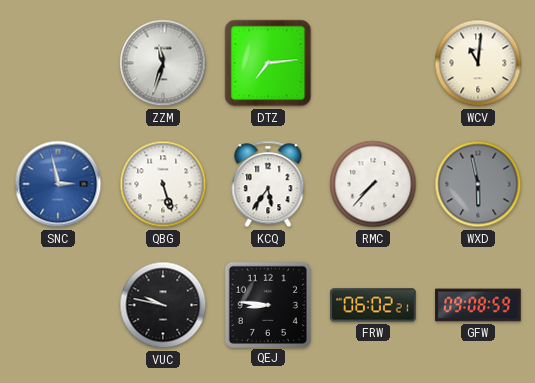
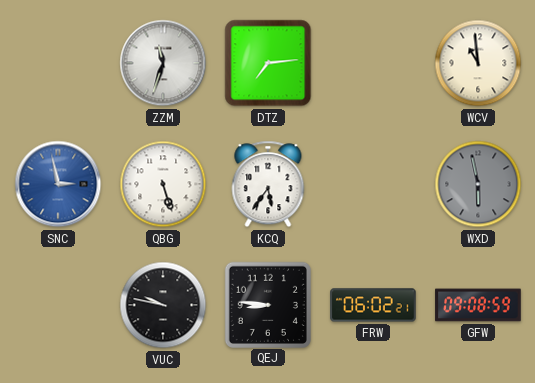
WCV: 11:01 -> 10:59
RMC: 7:37 -> none
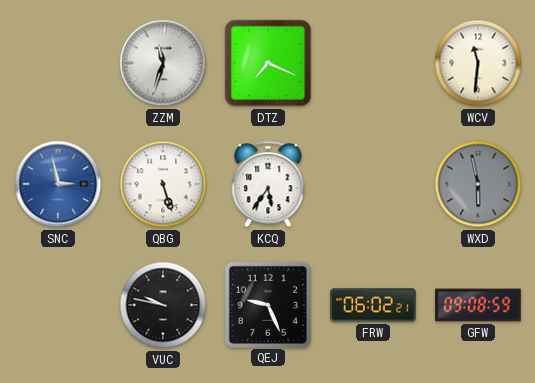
DTZ: 7:14 -> 7:19
WCV: 10:59 -> 11:31
QEJ: 8:46 -> 9:26
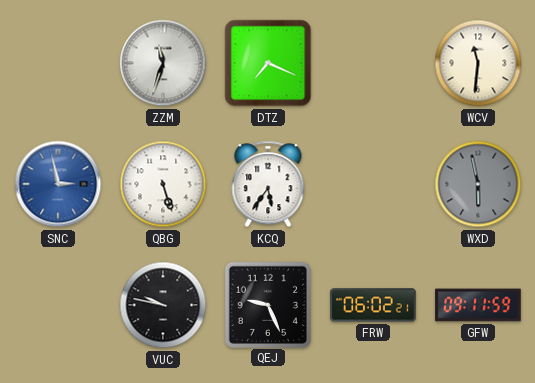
GFW: 09:08 -> 09:11
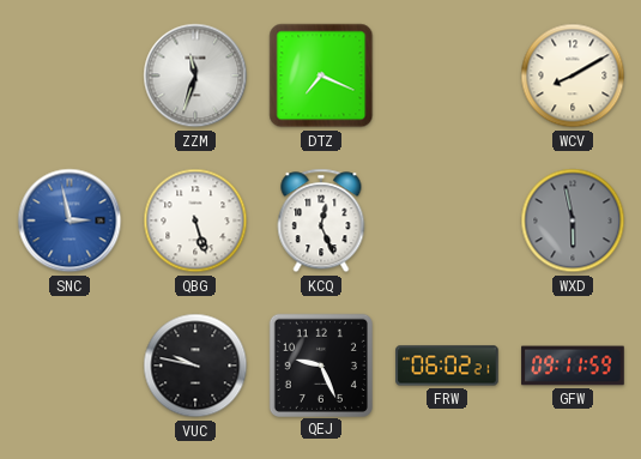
WCV: 11:31 -> 8:10
KCQ: 5:36 -> 12:26
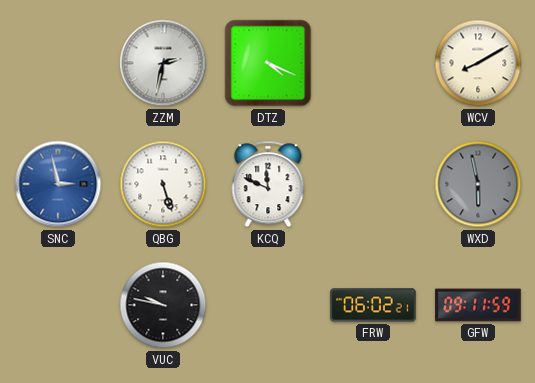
ZZM: 11:33 -> 2:32
DTZ: 7:19 -> 4:19
KCQ: 12:26 -> 11:49
QEJ: 9:26 -> none
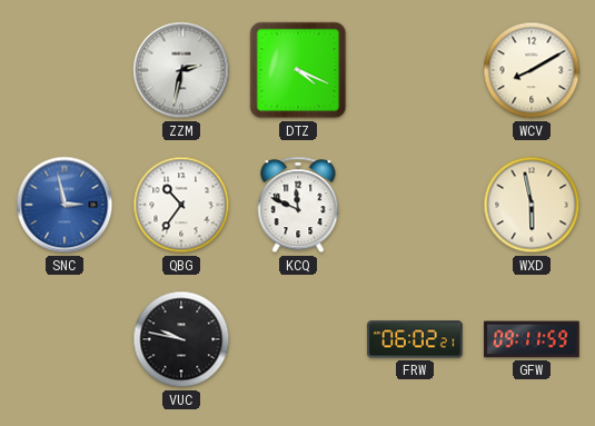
QBG: 5:27 -> 10:36
WXD dial: grey -> cream
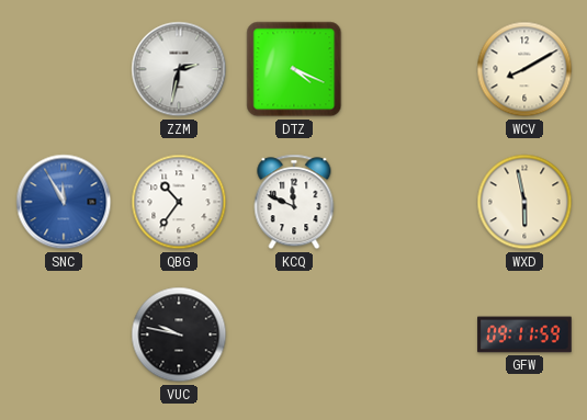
SNC: 2:58 -> 11:55
FRW: 06:02 -> none
